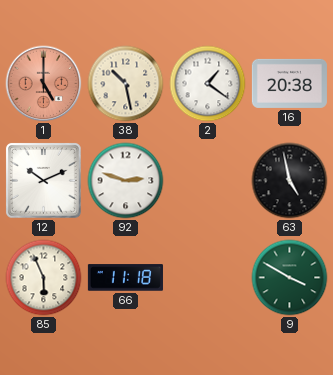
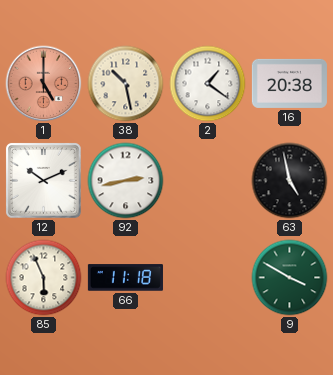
92: 2:48 -> 2:43
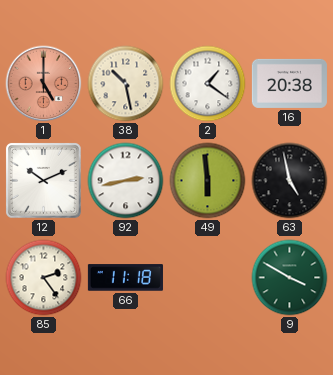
49: none -> 5:59
85: 5:56 -> 2:24
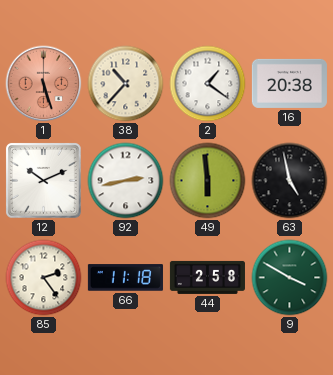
1: 5:00 -> 5:27
38: 10:28 -> 10:37
44: none -> 2:58
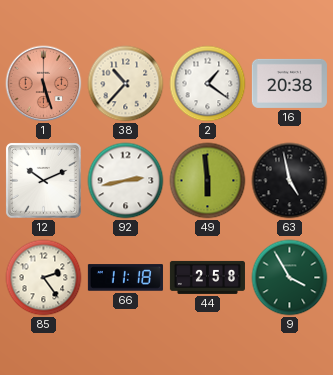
9: 3:50 -> 3:55
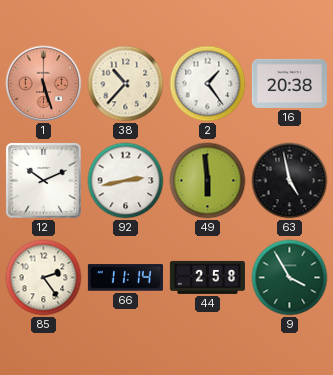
2: 1:21 -> 1:24
66: 11:18 -> 11:14
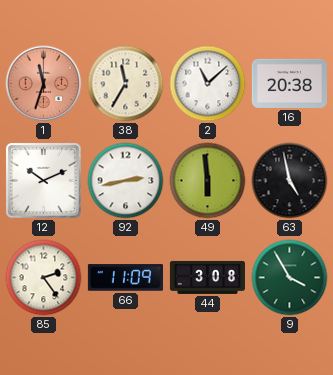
1: 5:27 -> 11:33
38: 10:37 -> 11:35
2: 1:24 -> 11:08
66: 11:14 -> 11:09
44: 2:58 -> 3:08
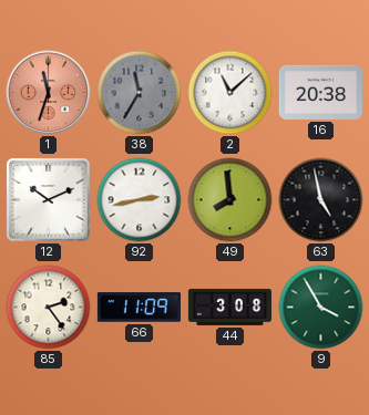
38 dial: cream -> grey
49: 5:59 -> 7:59
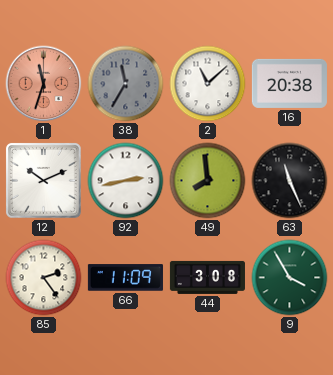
63: 4:58 -> 11:26
